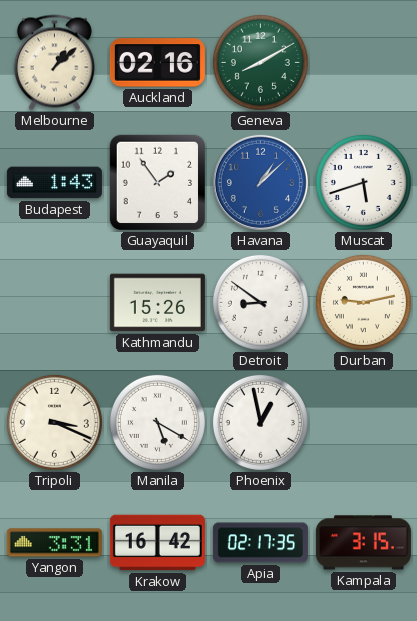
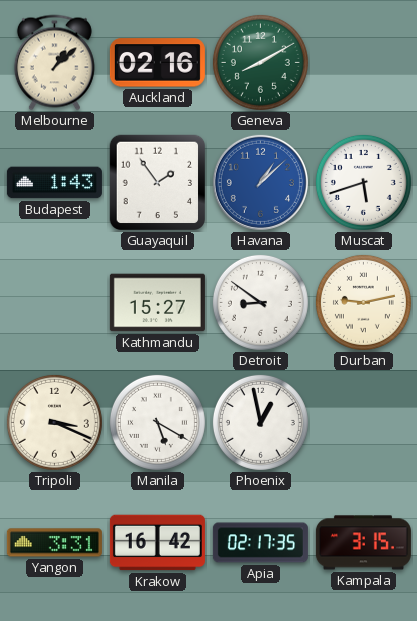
Kathmandu: 15:26 -> 15:27
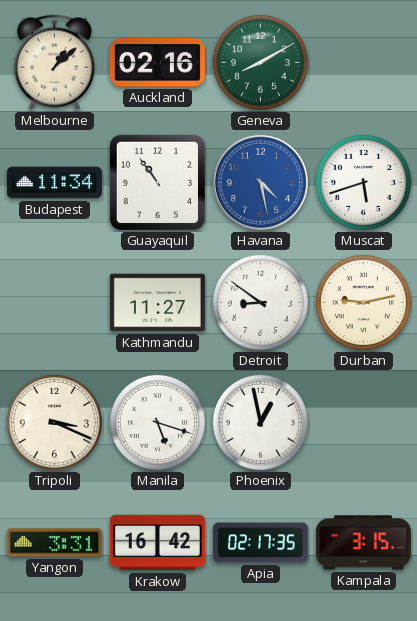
Budapest: 1:43 -> 11:34
Guayaquil: 1:54 -> 10:54
Havana: 1:08 -> 4:28
Kathmandu: 15:27 -> 11:27
Manila: 5:20 -> 5:18
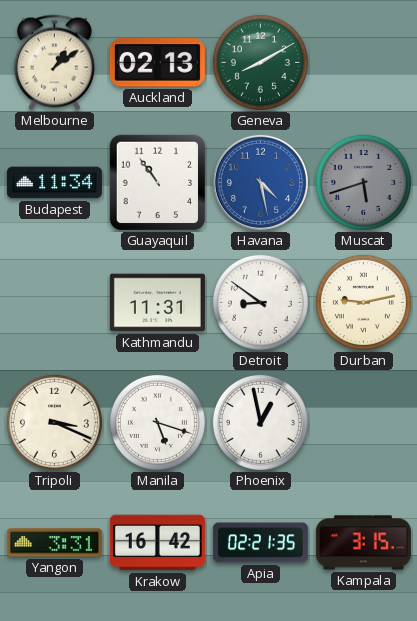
Melbourne: 1:08 -> 1:09
Auckland: 02:16 -> 02:13
Muscat dial: white -> grey
Kathmandu: 11:27 -> 11:31
Apia: 02:17 -> 02:21
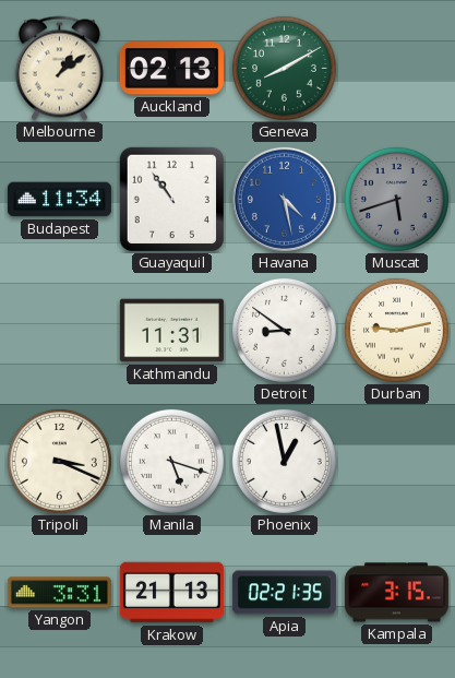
Krakow: 16:42 -> 21:13
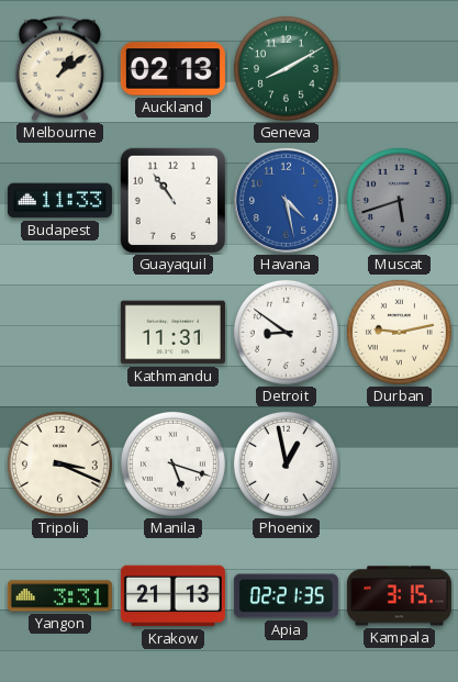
Budapest: 11:34 -> 11:33
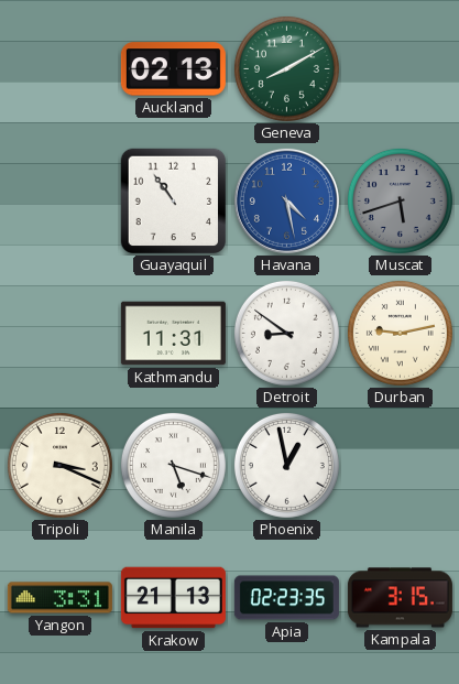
Melbourne: 1:09 -> none
Budapest: 11:33 -> none
Apia: 02:21 -> 02:23
